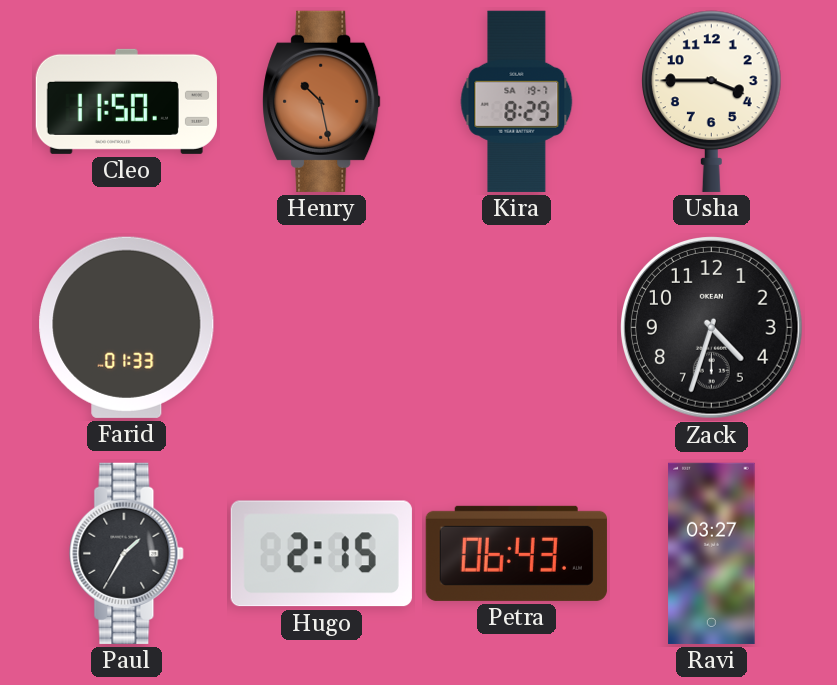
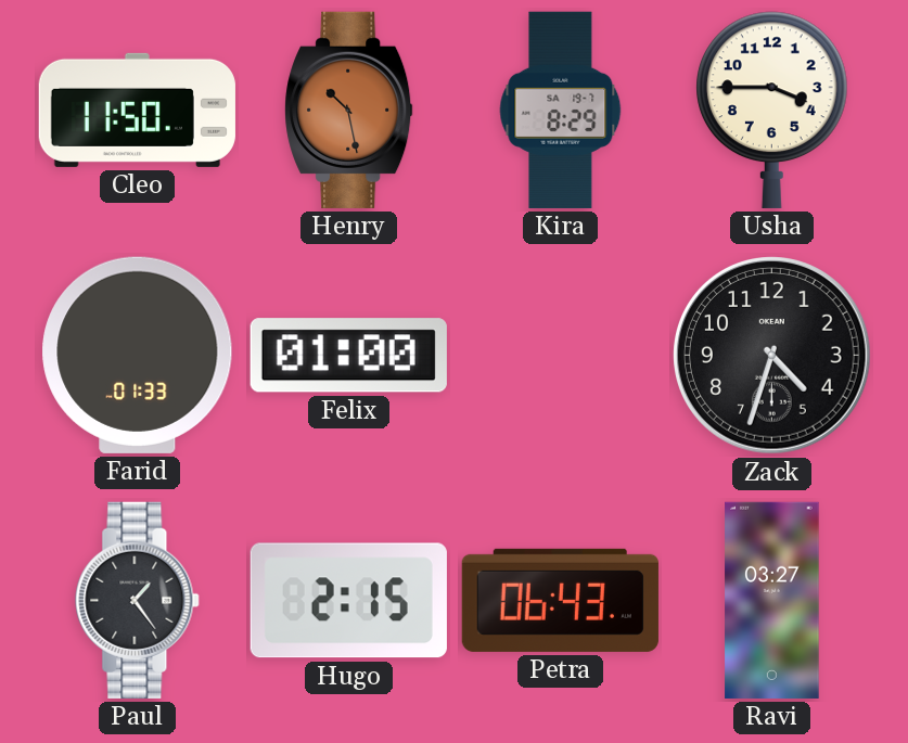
Felix: none -> 01:00
Paul: 1:35 -> 1:24
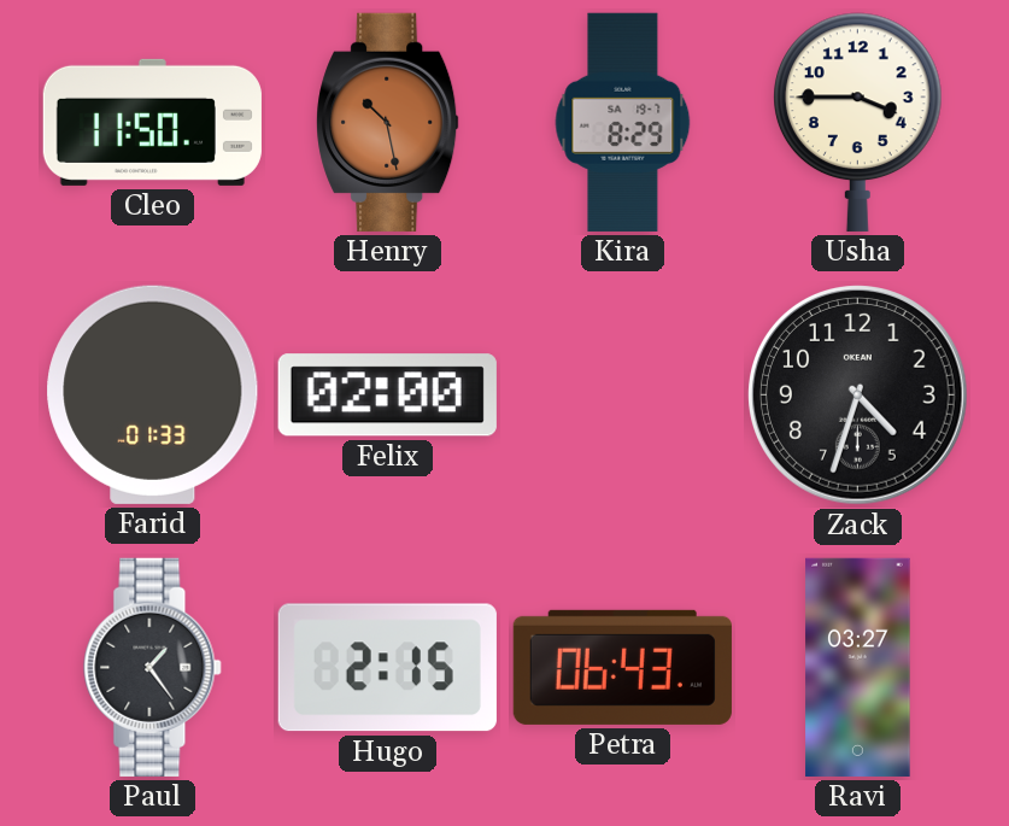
Felix: 01:00 -> 02:00
